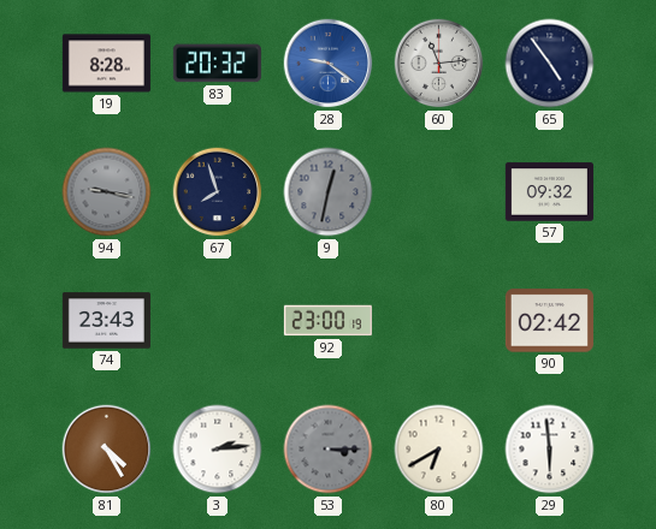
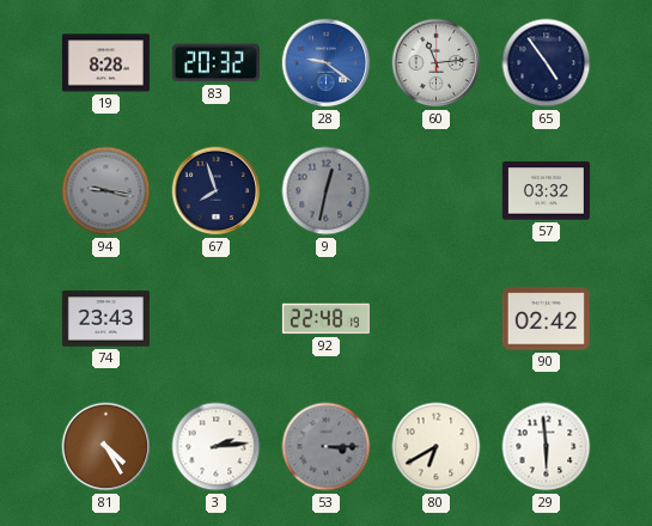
57: 09:32 -> 03:32
92: 23:00 -> 22:48
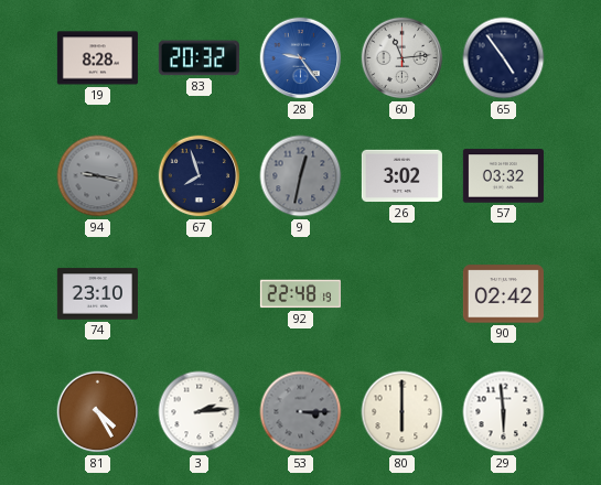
28: 9:21 -> 9:24
26: none -> 3:02
74: 23:43 -> 23:10
80: 6:40 -> 6:00
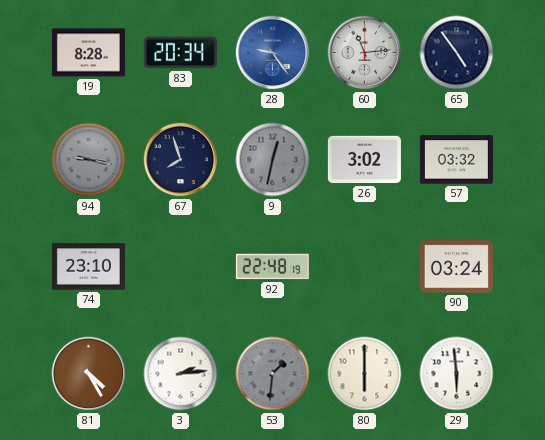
83: 20:32 -> 20:34
90: 02:42 -> 03:24
53: 3:15 -> 1:31
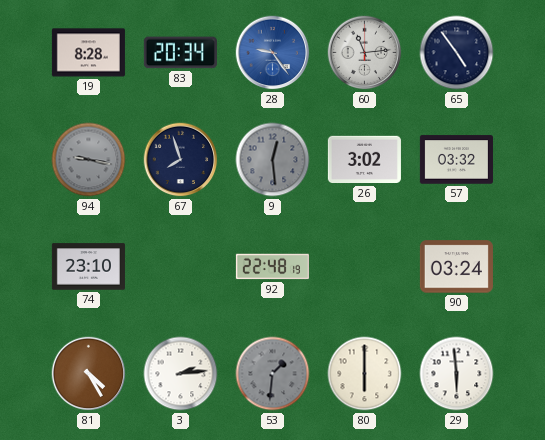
9: 12:32 -> 12:29
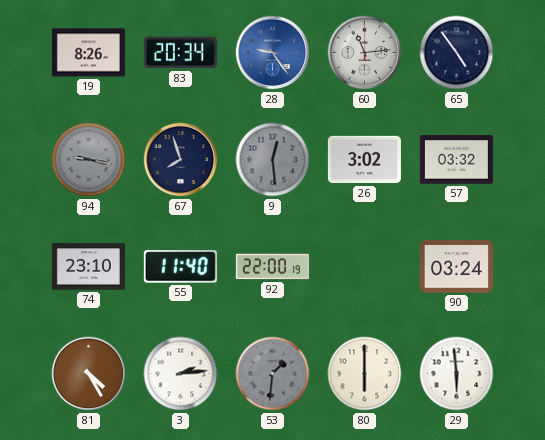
19: 8:28 -> 8:26
55: none -> 11:40
92: 22:48 -> 22:00
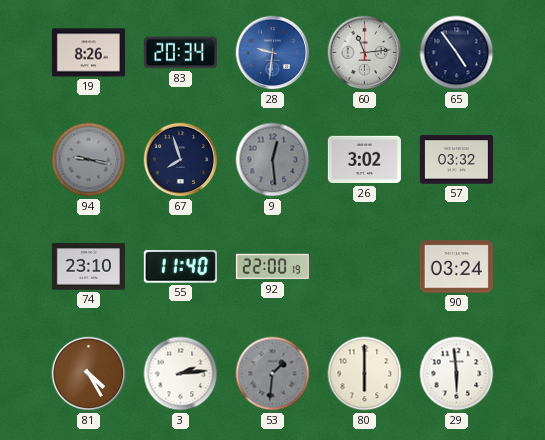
28: 9:24 -> 9:31
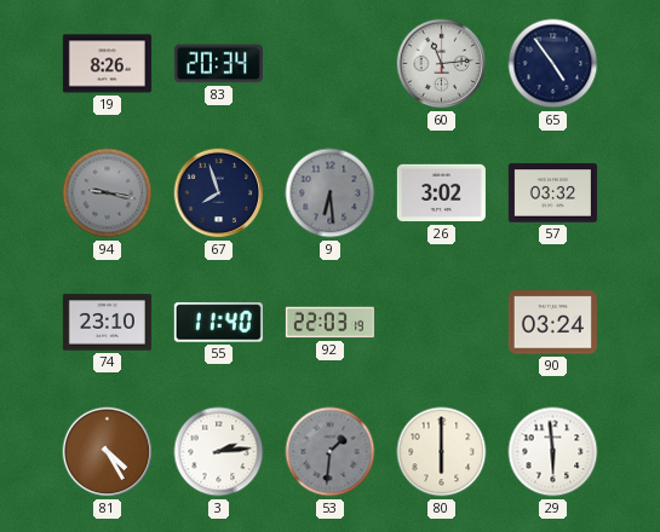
28: 9:31 -> none
9: 12:29 -> 6:29
92: 22:00 -> 22:03
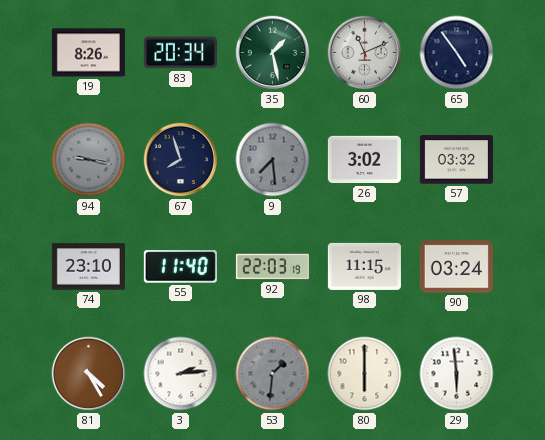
35: none -> 1:28
60: 11:14 -> 11:11
9: 6:29 -> 7:29
98: none -> 11:15
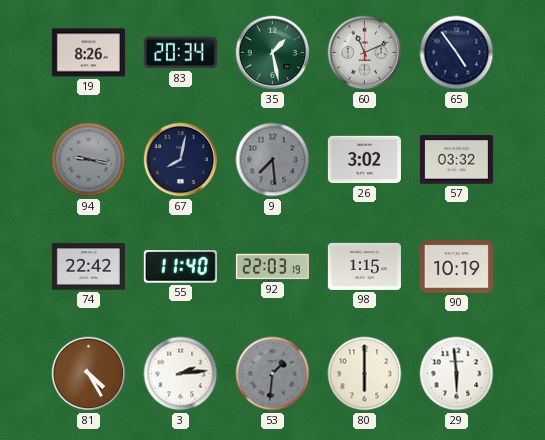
67: 7:57 -> 8:02
74: 23:10 -> 22:42
98: 11:15 -> 1:15
90: 03:24 -> 10:19
